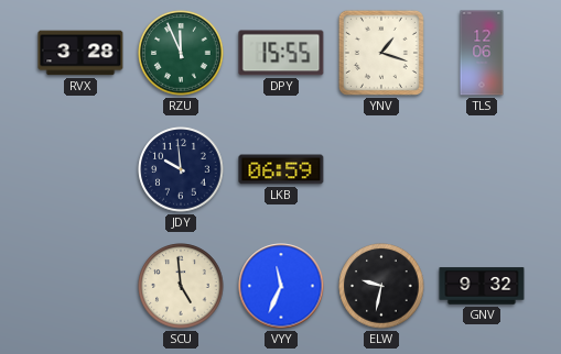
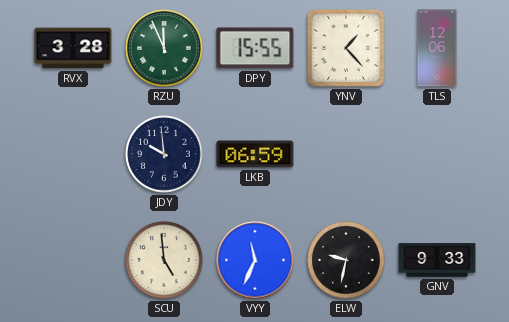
YNV: 1:18 -> 1:23
GNV: 9:32 -> 9:33
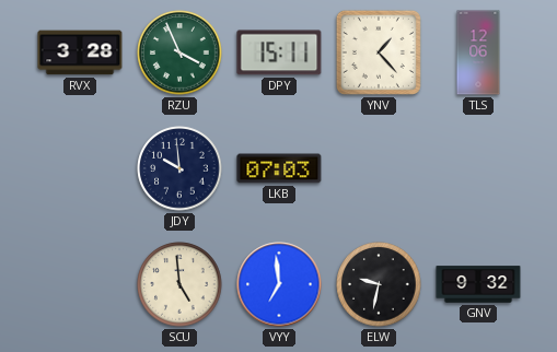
RZU: 11:56 -> 3:56
DPY: 15:55 -> 15:11
LKB: 06:59 -> 07:03
VYY: 11:34 -> 6:59
GNV: 9:33 -> 9:32
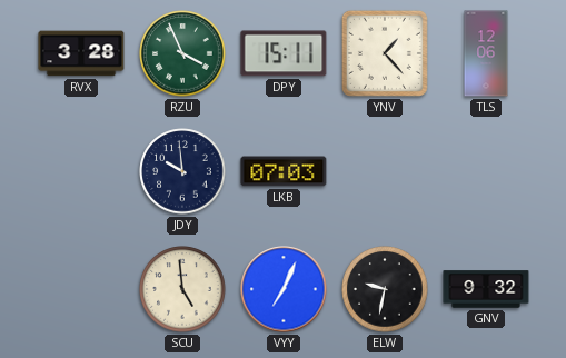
VYY: 6:59 -> 7:04
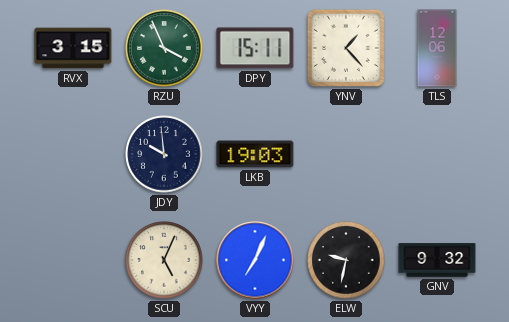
RVX: 3:28 -> 3:15
LKB: 07:03 -> 19:03
SCU: 4:59 -> 5:04
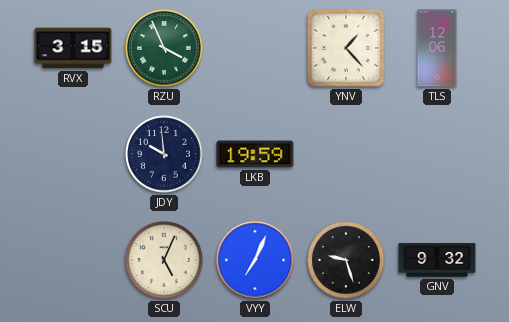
DPY: 15:11 -> none
LKB: 19:03 -> 19:59
ELW: 9:32 -> 9:27
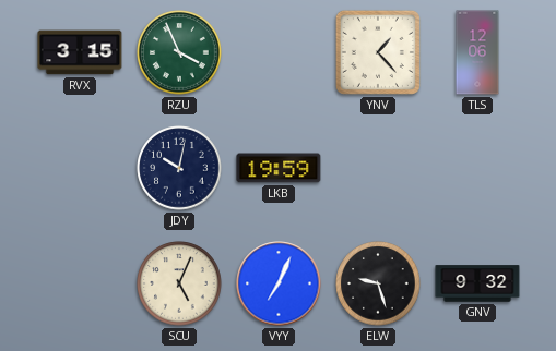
JDY: 9:59 -> 10:02
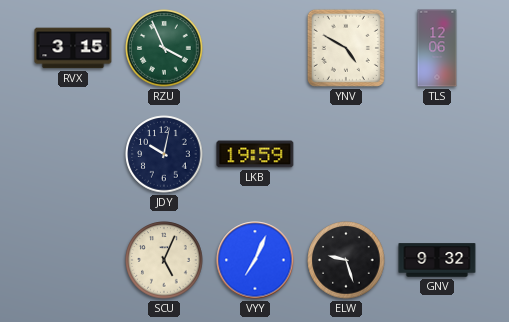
YNV: 1:23 -> 4:50
